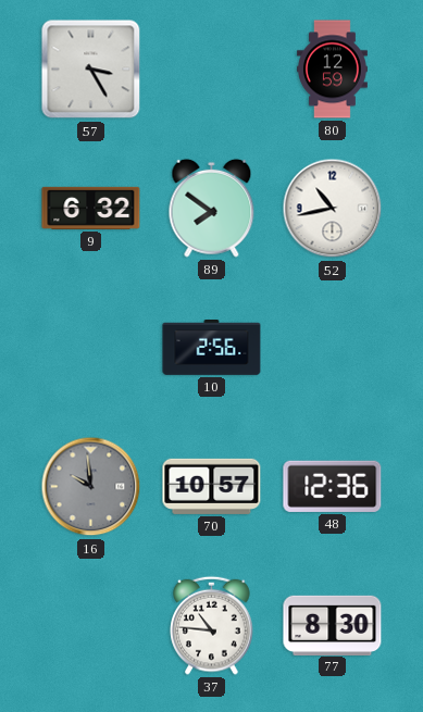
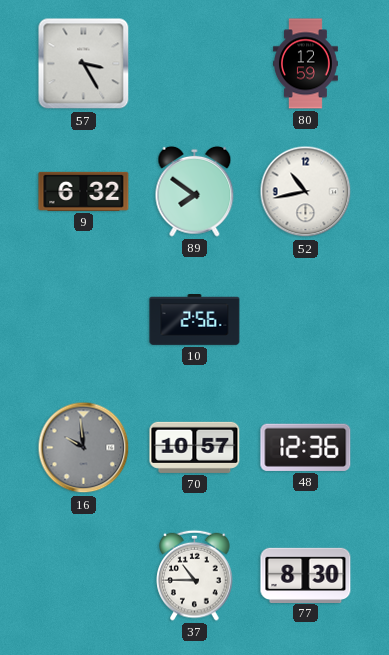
37: 10:46 -> 10:45
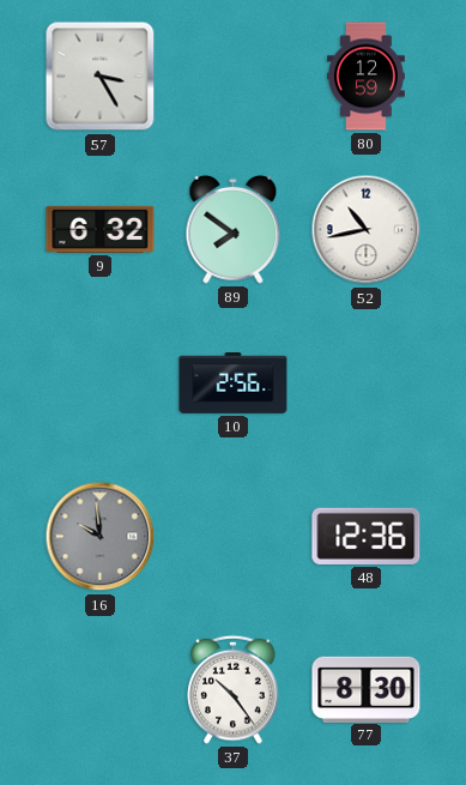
70: 10:57 -> none
37: 10:45 -> 10:24
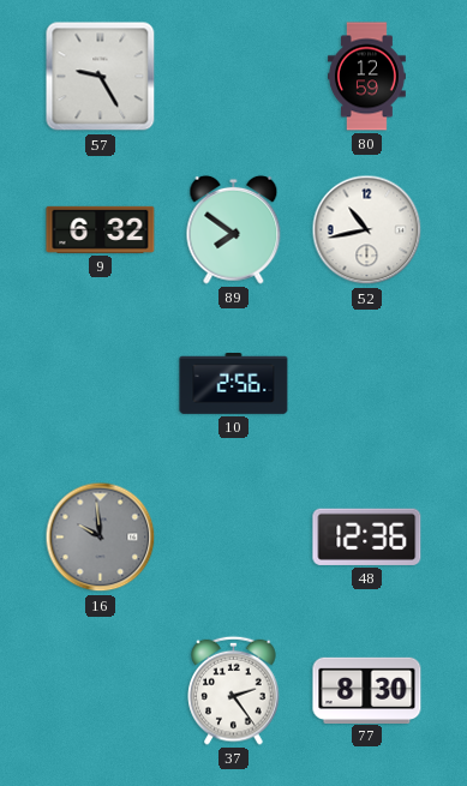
57: 3:25 -> 9:25
37: 10:24 -> 2:24
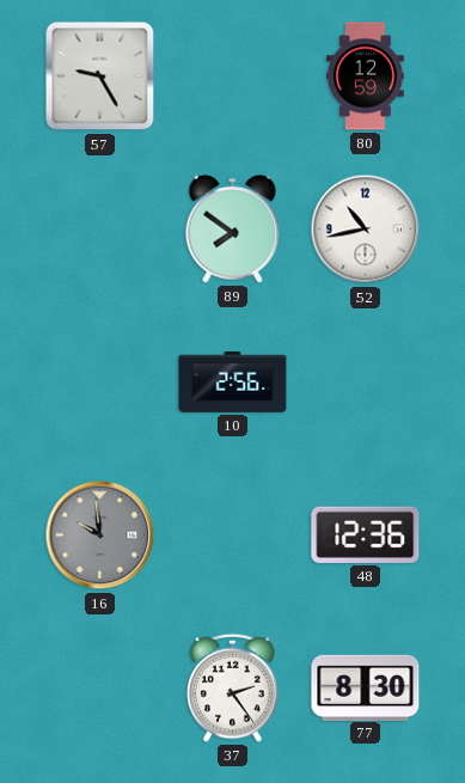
9: 6:32 -> none
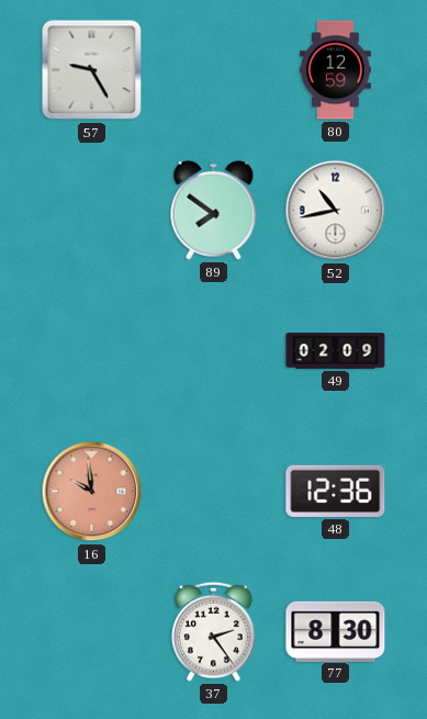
10: 2:56 -> none
49: none -> 02:09
16 dial: grey -> salmon
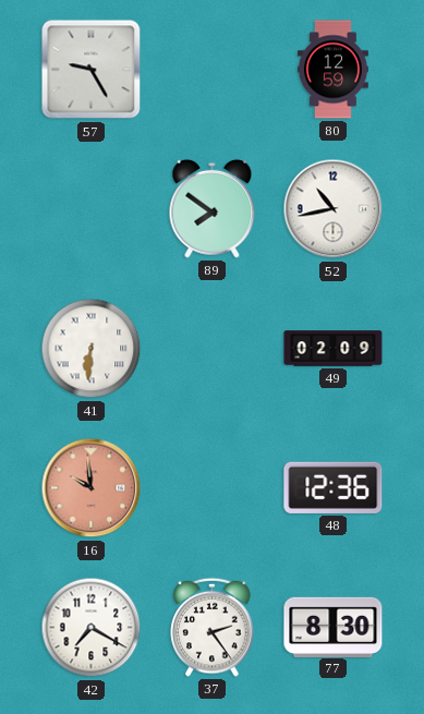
41: none -> 6:31
42: none -> 7:20
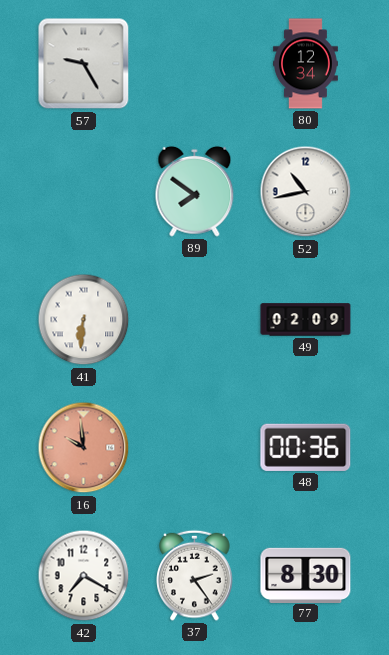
80: 12:59 -> 12:34
48: 12:36 -> 00:36
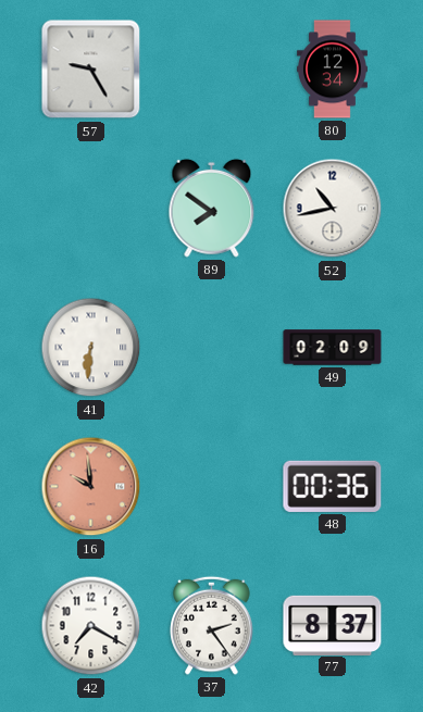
77: 8:30 -> 8:37
